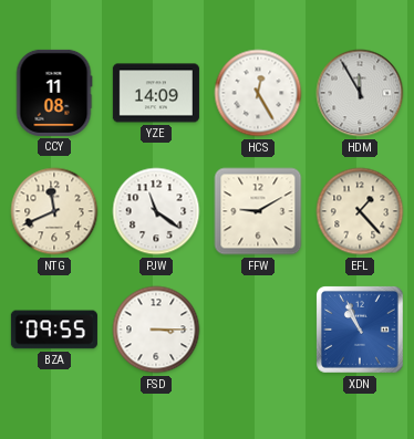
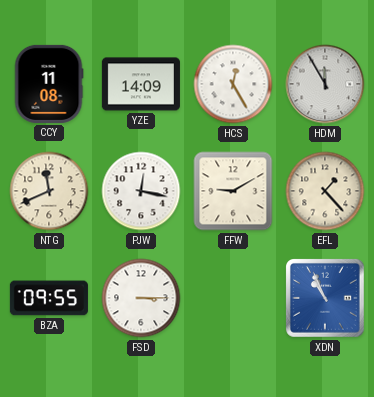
PJW: 11:21 -> 12:17
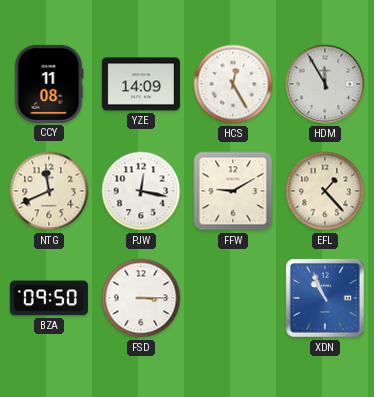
BZA: 09:55 -> 09:50
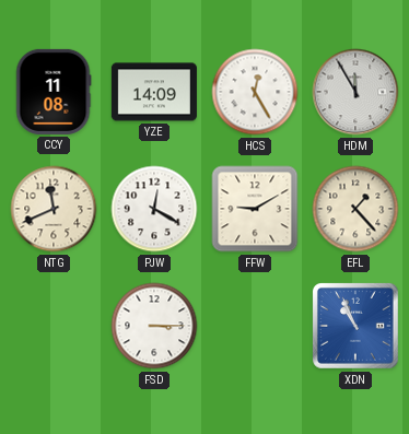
PJW: 12:17 -> 12:20
BZA: 09:50 -> none
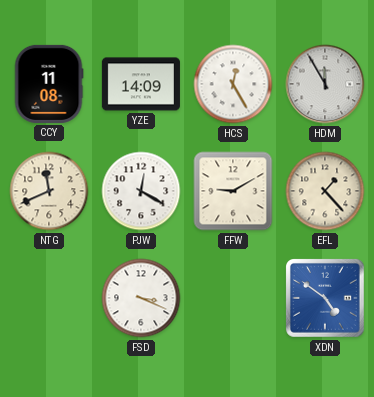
FSD: 3:15 -> 3:19
XDN: 10:56 -> 4:51
